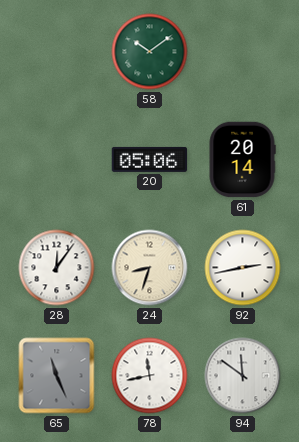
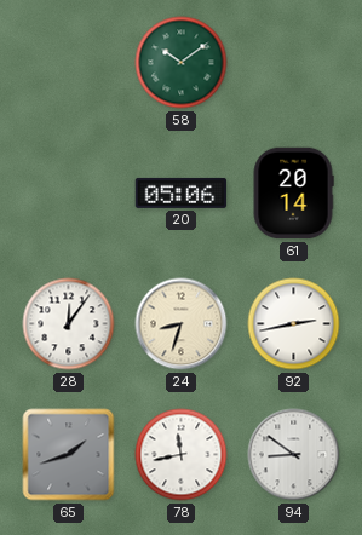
65: 11:26 -> 1:42
94: 11:51 -> 8:51
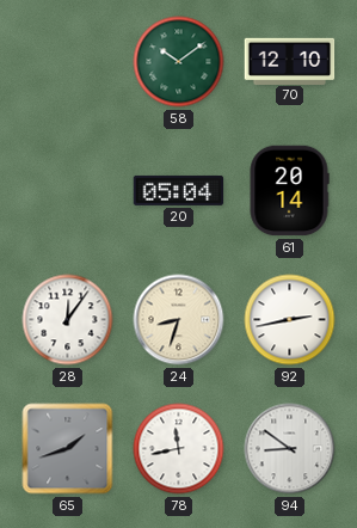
70: none -> 12:10
20: 05:06 -> 05:04
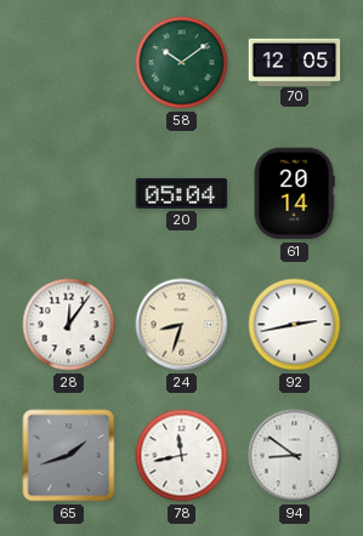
70: 12:10 -> 12:05
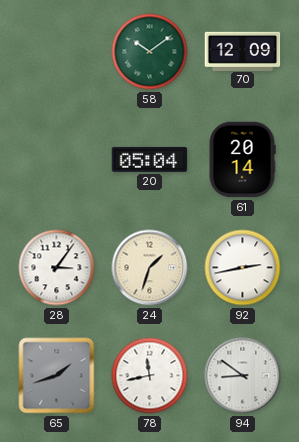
70: 12:05 -> 12:09
28: 12:06 -> 3:06
24: 8:33 -> 1:33
